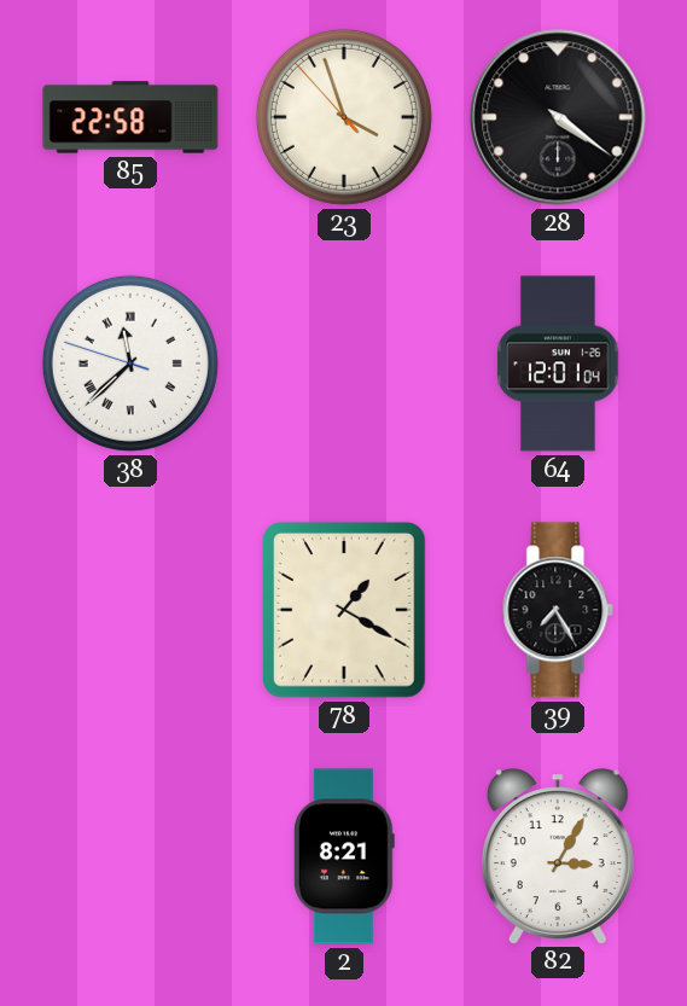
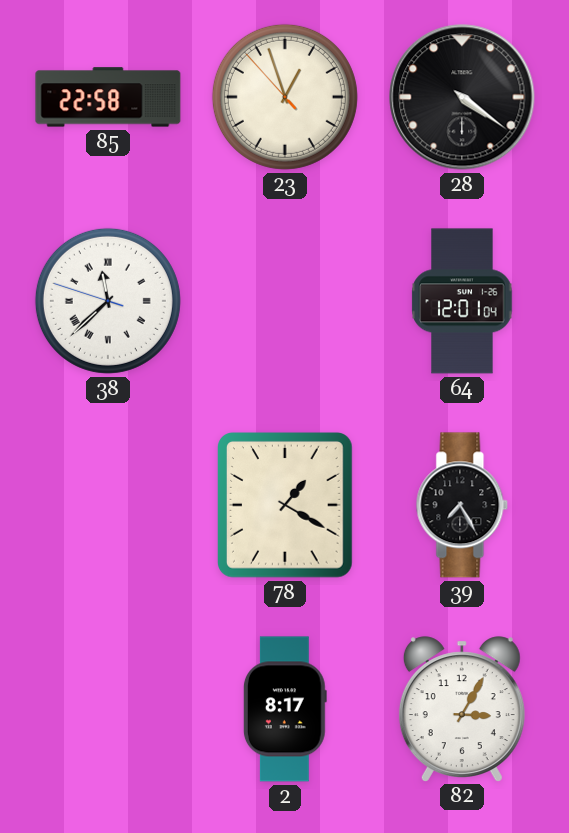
23: 3:56 -> 12:56
2: 8:21 -> 8:17
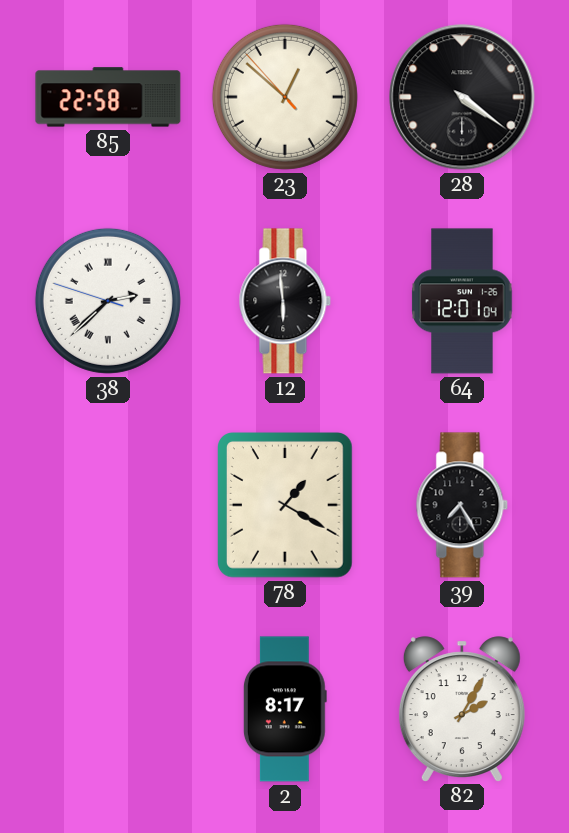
23: 12:56 -> 12:51
38: 11:37 -> 2:37
12: none -> 5:59
82: 3:05 -> 2:05
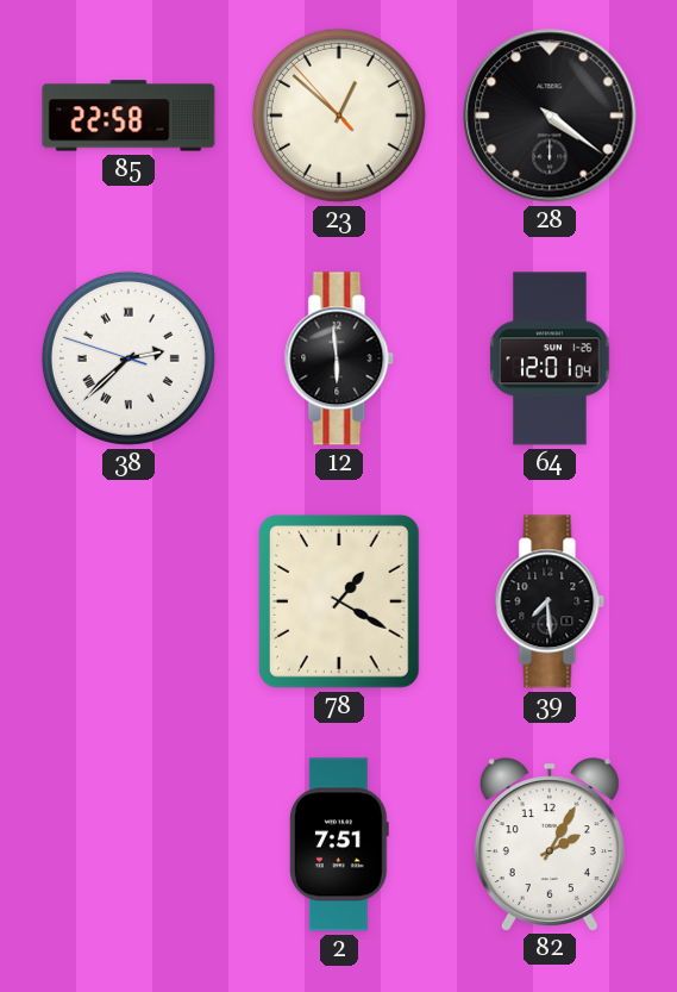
39: 7:25 -> 7:29
2: 8:17 -> 7:51
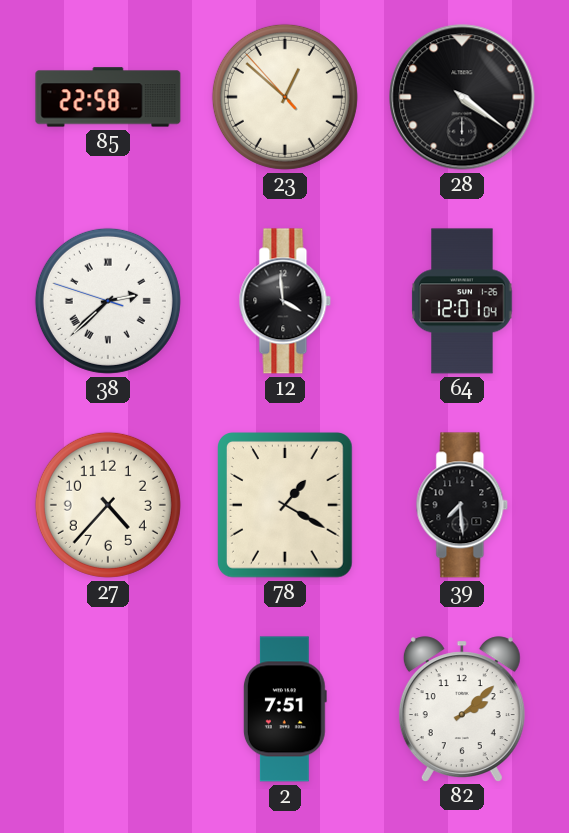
12: 5:59 -> 3:59
27: none -> 4:37
82: 2:05 -> 2:08
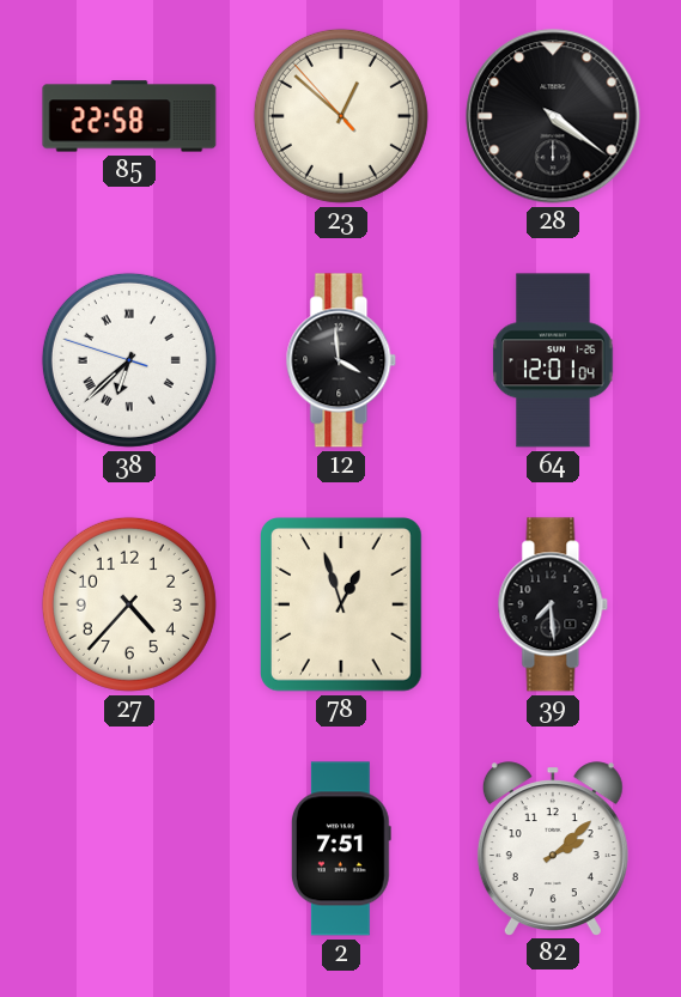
38: 2:37 -> 6:37
78: 1:20 -> 12:57
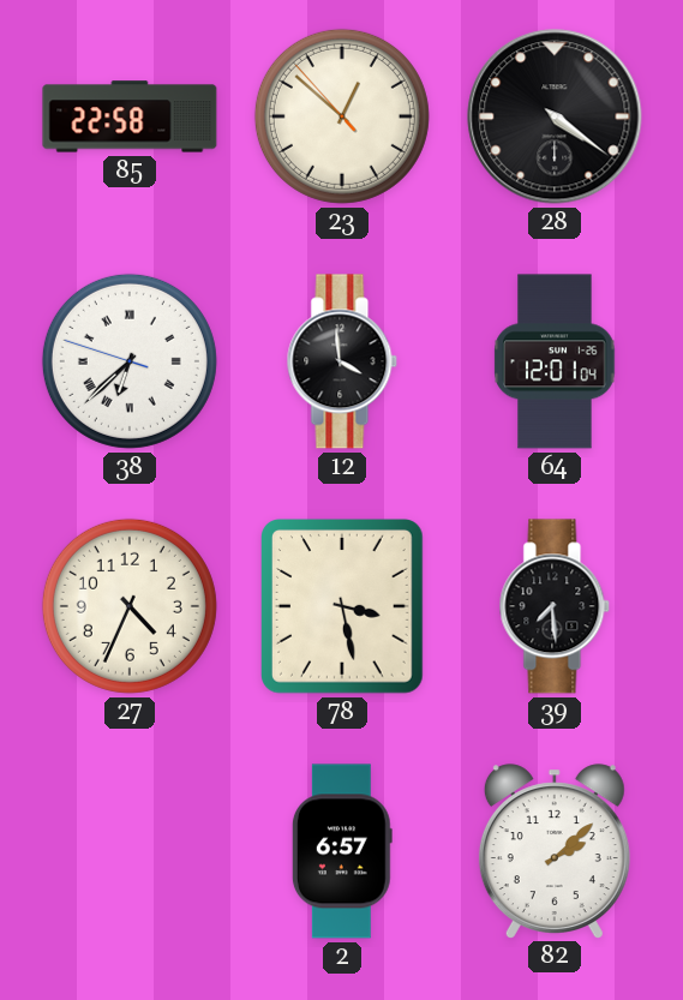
27: 4:37 -> 4:34
78: 12:57 -> 3:28
2: 7:51 -> 6:57
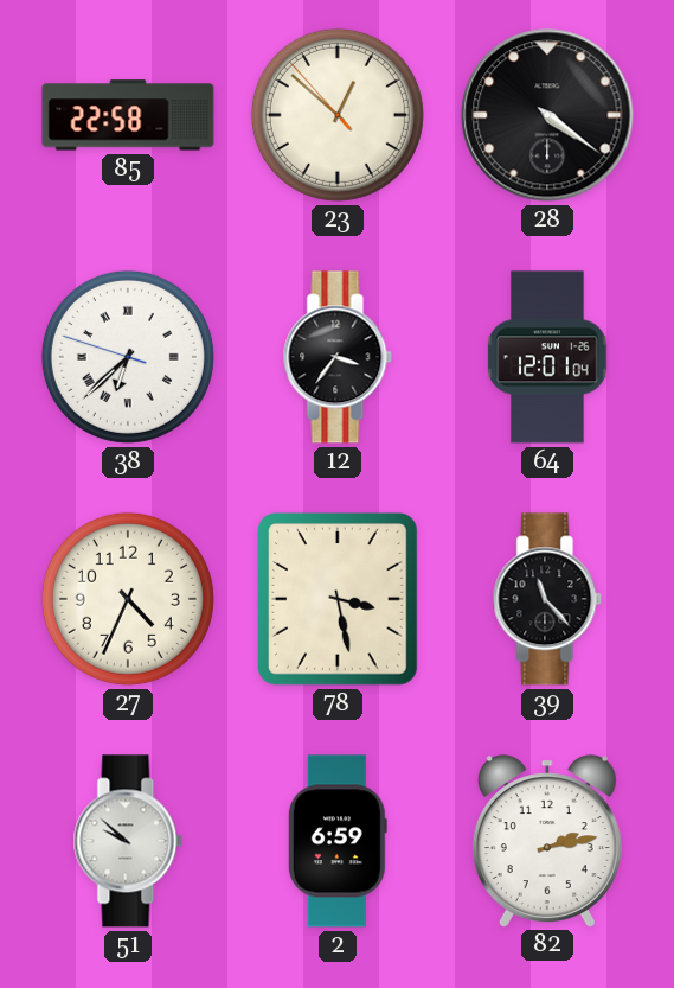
12: 3:59 -> 3:36
39: 7:29 -> 11:23
51: none -> 9:52
2: 6:57 -> 6:59
82: 2:08 -> 2:13
